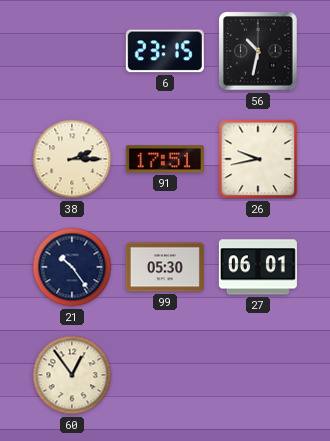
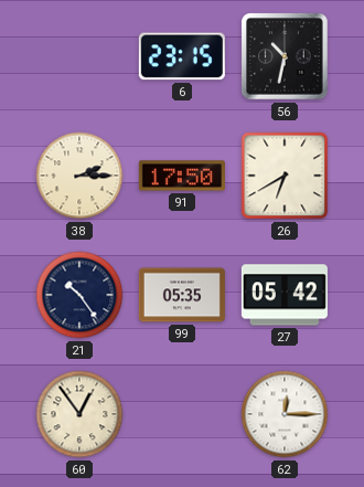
91: 17:51 -> 17:50
26: 9:43 -> 6:40
99: 05:30 -> 05:35
27: 06:01 -> 05:42
62: none -> 12:15
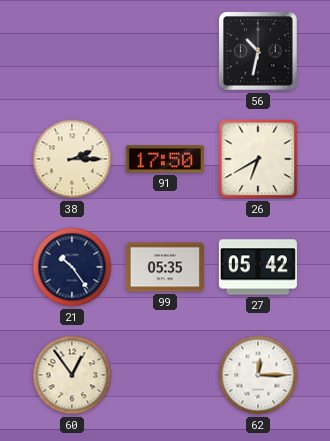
6: 23:15 -> none
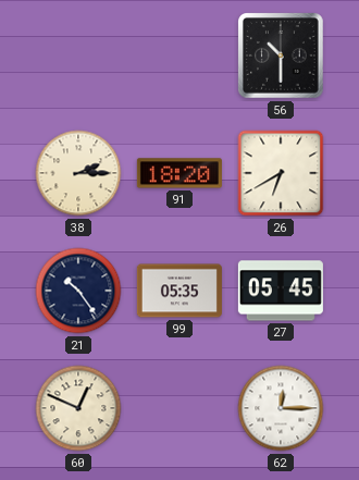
56: 10:32 -> 10:30
91: 17:50 -> 18:20
27: 05:42 -> 05:45
60: 12:54 -> 12:49
